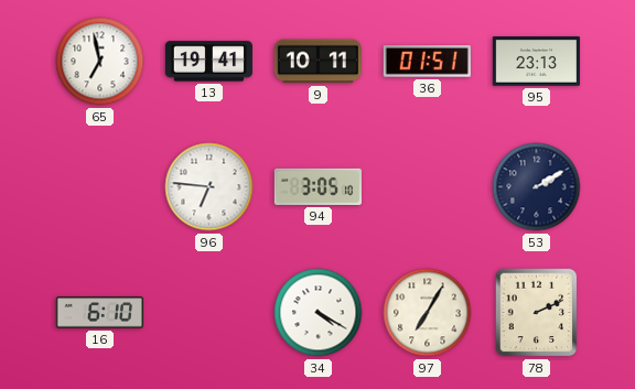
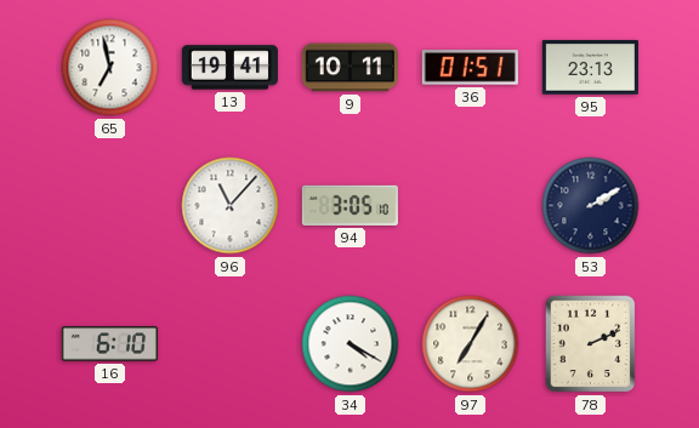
96: 6:46 -> 11:07
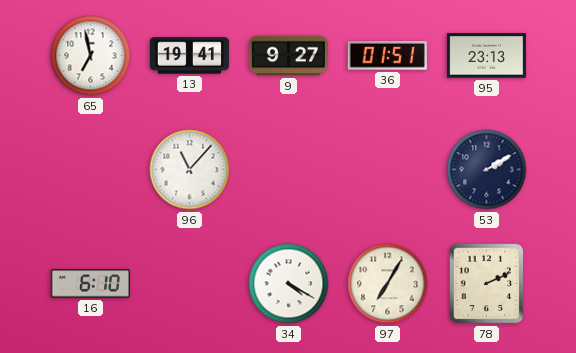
9: 10:11 -> 9:27
94: 3:05 -> none
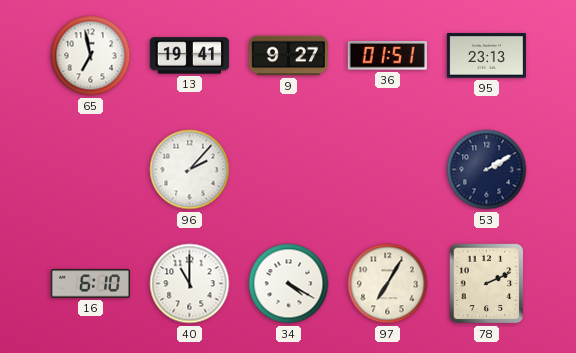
96: 11:07 -> 2:07
40: none -> 11:00
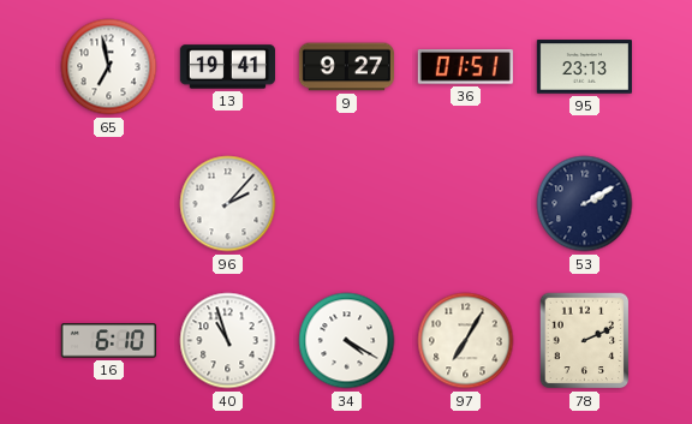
40: 11:00 -> 10:57
